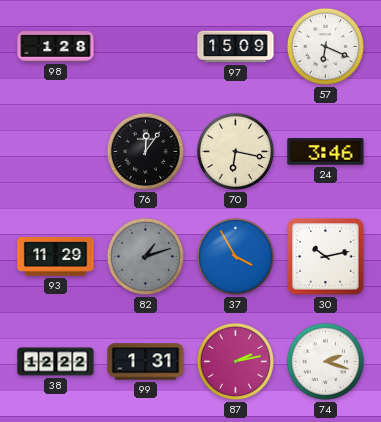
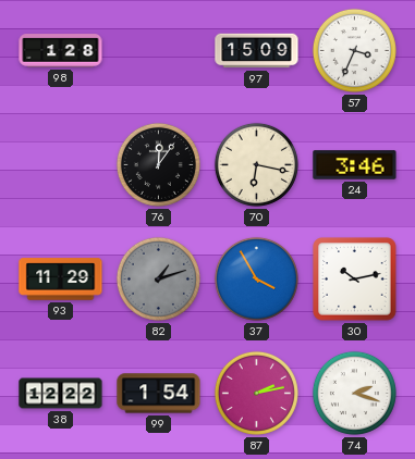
57: 6:19 -> 3:34
99: 1:31 -> 1:54
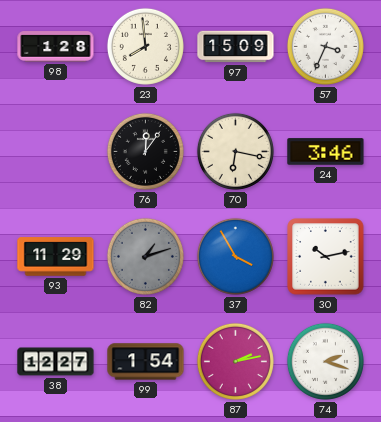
23: none -> 7:59
38: 12:22 -> 12:27
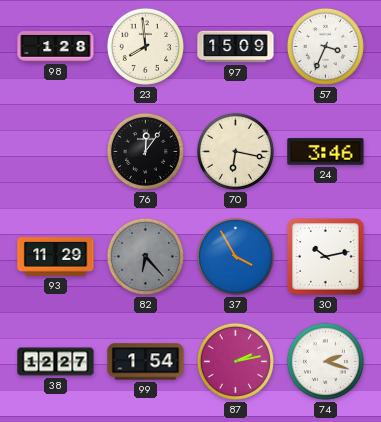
82: 1:12 -> 6:23
